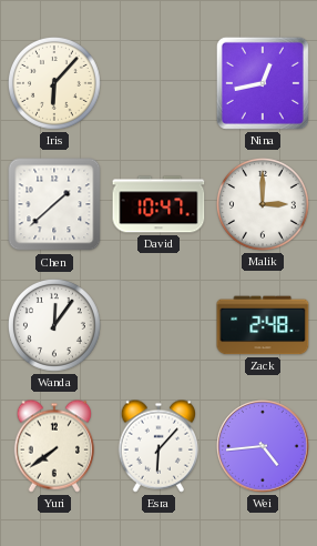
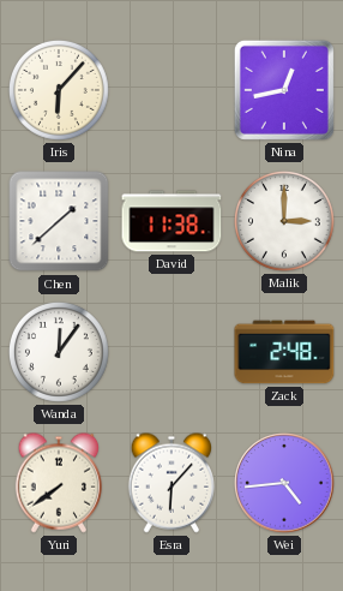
David: 10:47 -> 11:38
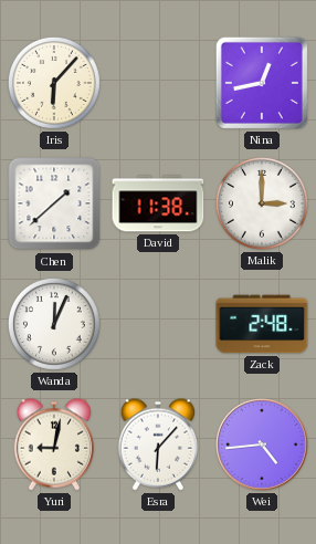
Wanda: 12:06 -> 12:04
Yuri: 7:39 -> 9:02
